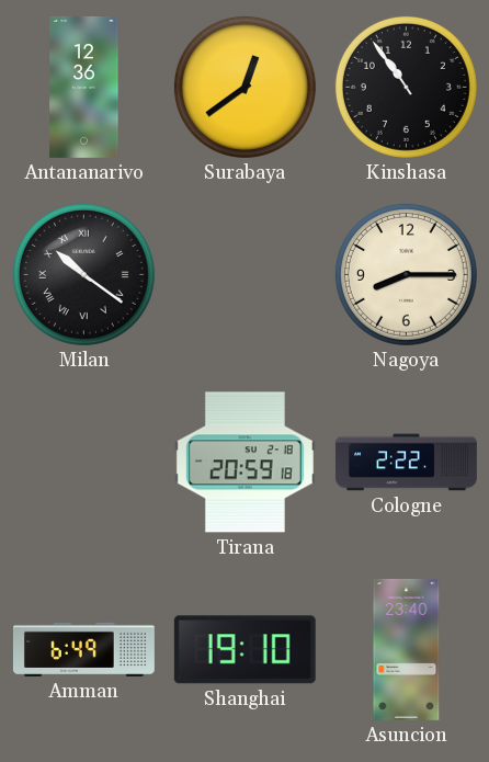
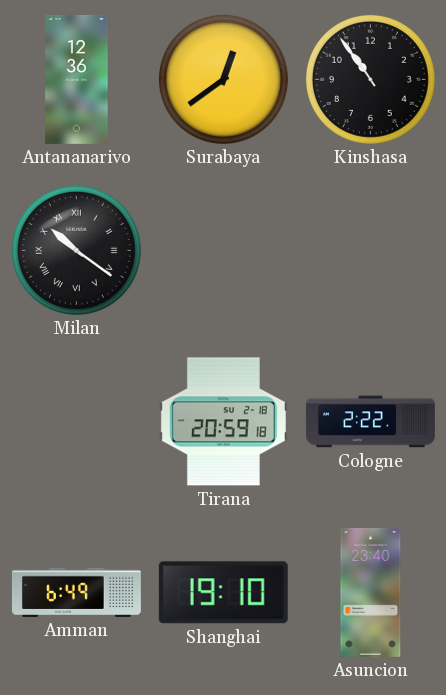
Nagoya: 8:15 -> none
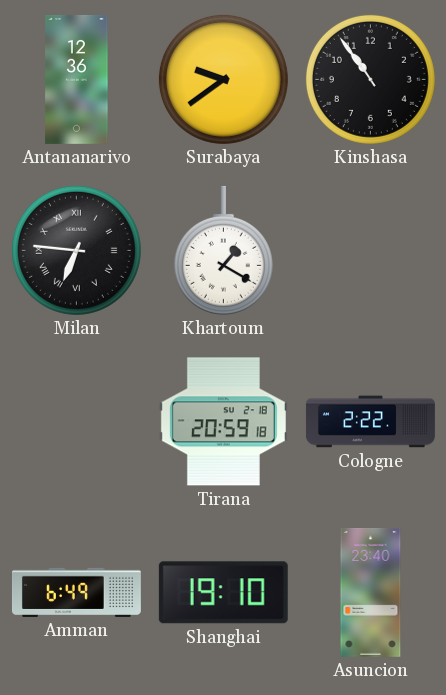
Surabaya: 12:39 -> 9:39
Milan: 10:21 -> 6:46
Khartoum: none -> 1:20
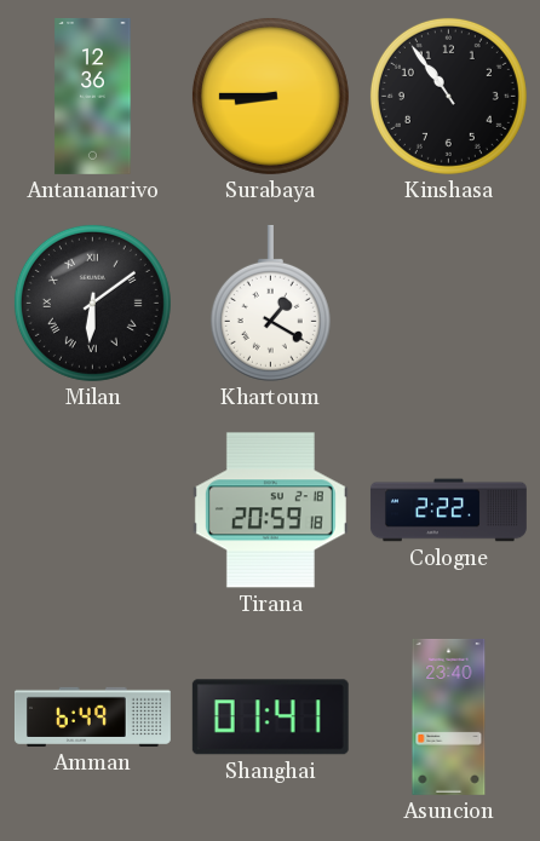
Surabaya: 9:39 -> 8:45
Milan: 6:46 -> 6:09
Shanghai: 19:10 -> 01:41
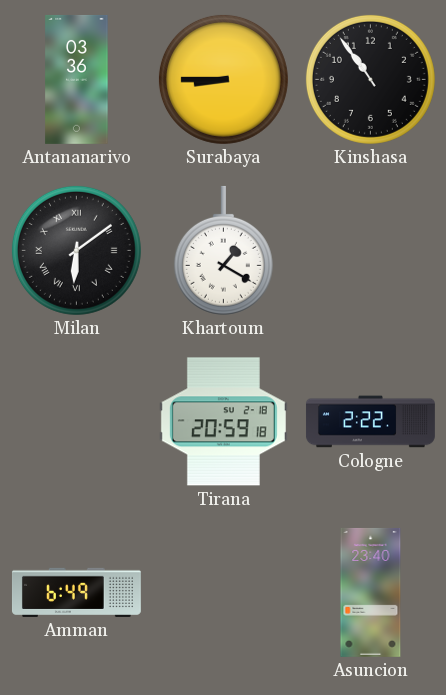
Antananarivo: 12:36 -> 03:36
Shanghai: 01:41 -> none
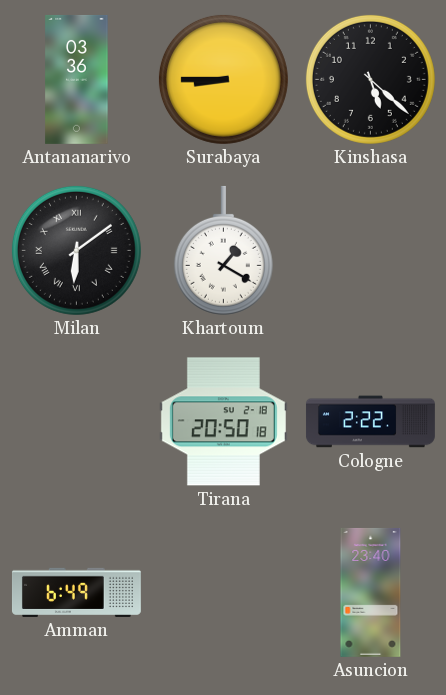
Kinshasa: 10:54 -> 5:22
Tirana: 20:59 -> 20:50
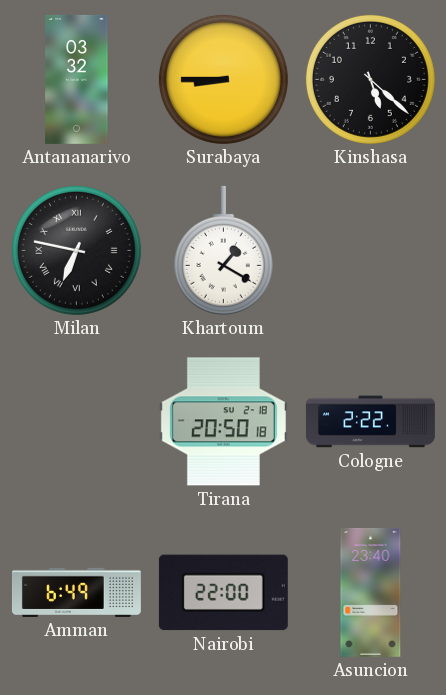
Antananarivo: 03:36 -> 03:32
Milan: 6:09 -> 6:47
Nairobi: none -> 22:00
